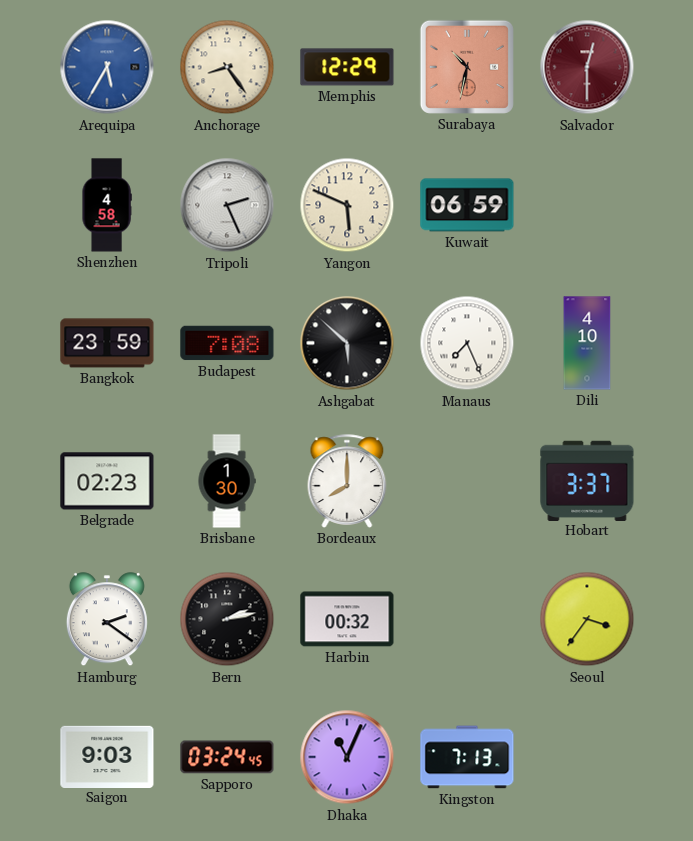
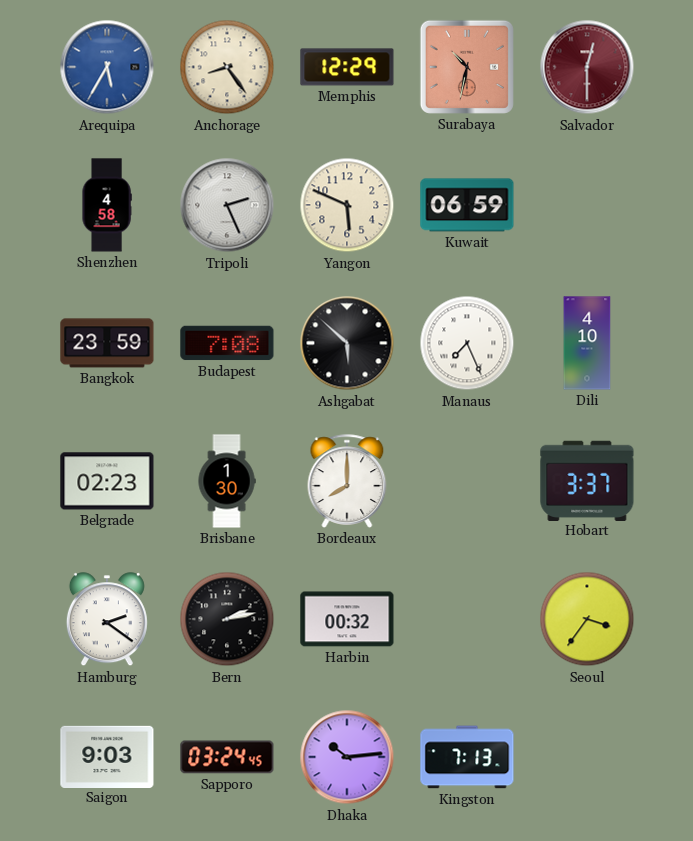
Dhaka: 11:04 -> 10:14
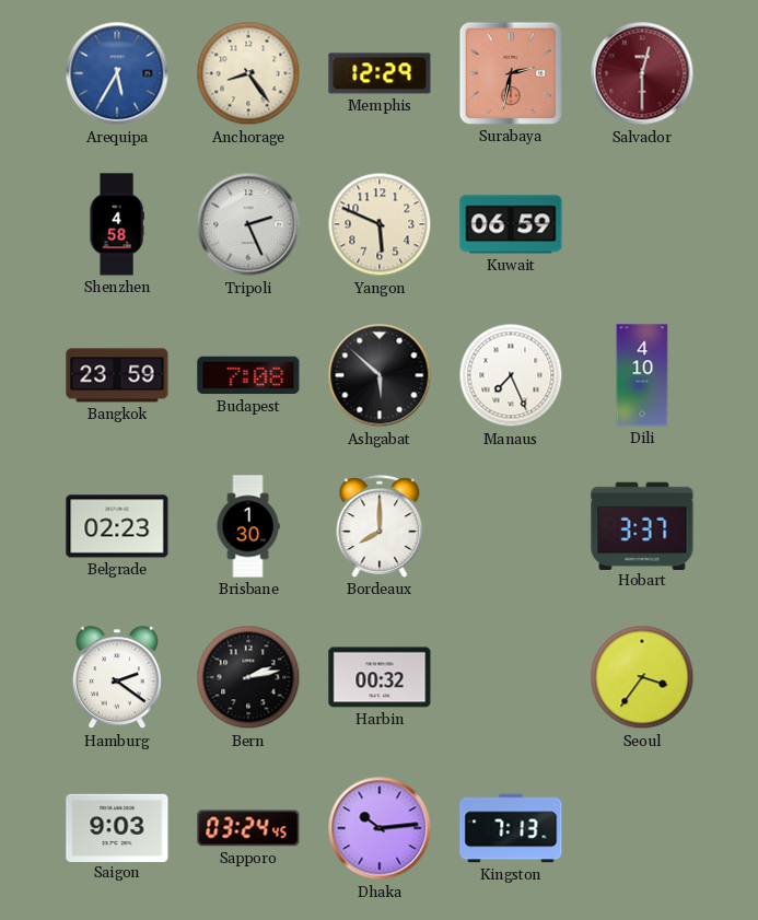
Surabaya: 10:32 -> 2:32
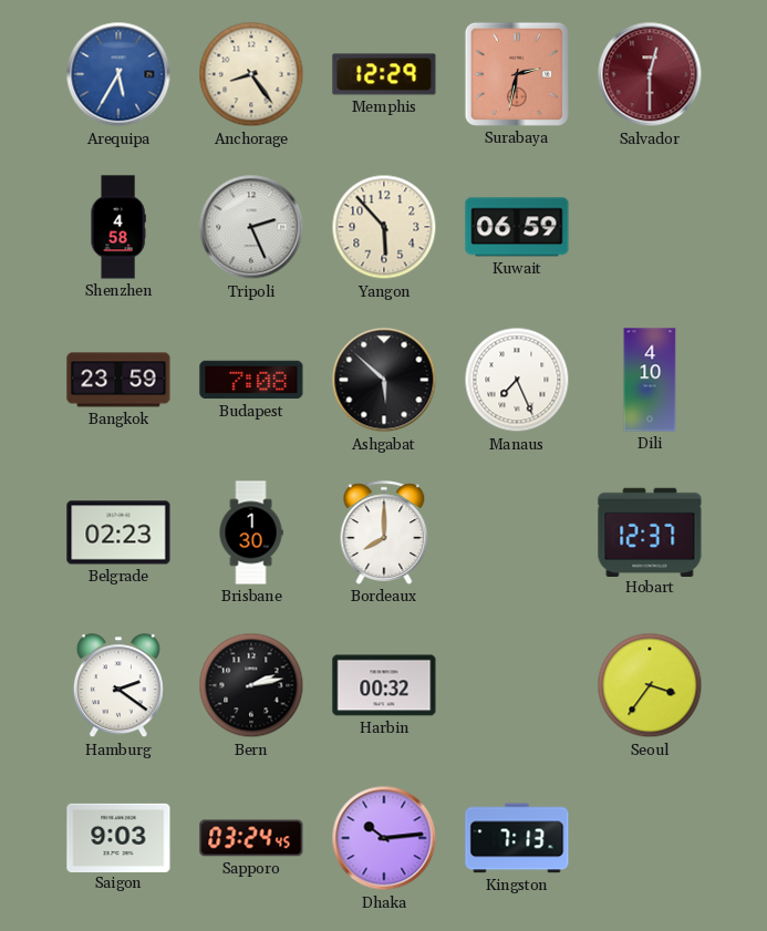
Yangon: 5:49 -> 5:53
Hobart: 3:37 -> 12:37
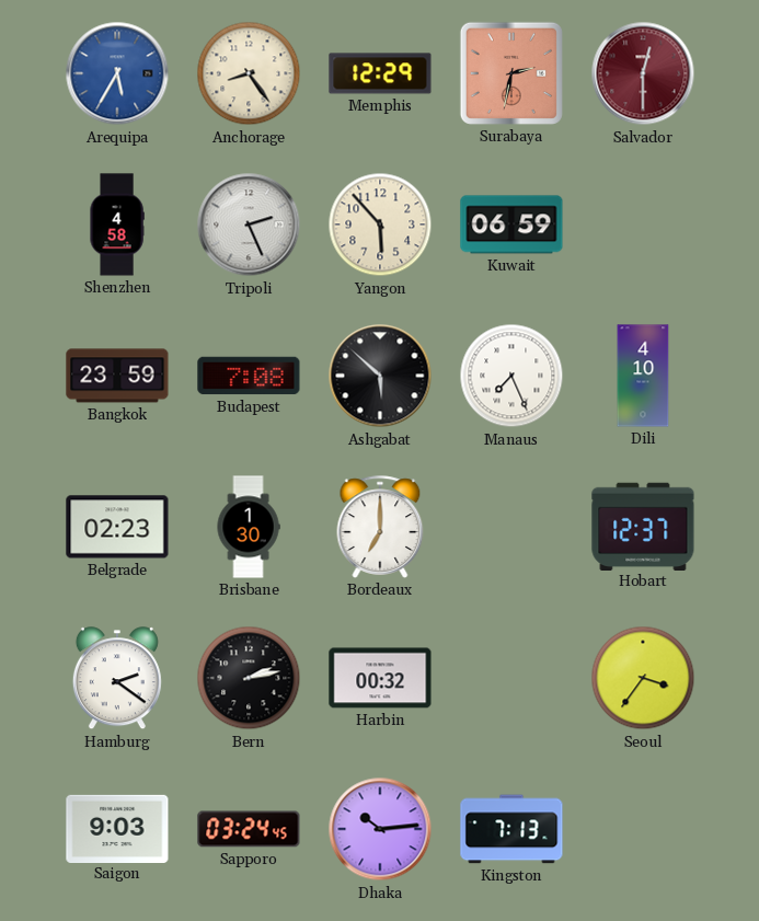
Bordeaux: 8:00 -> 7:00
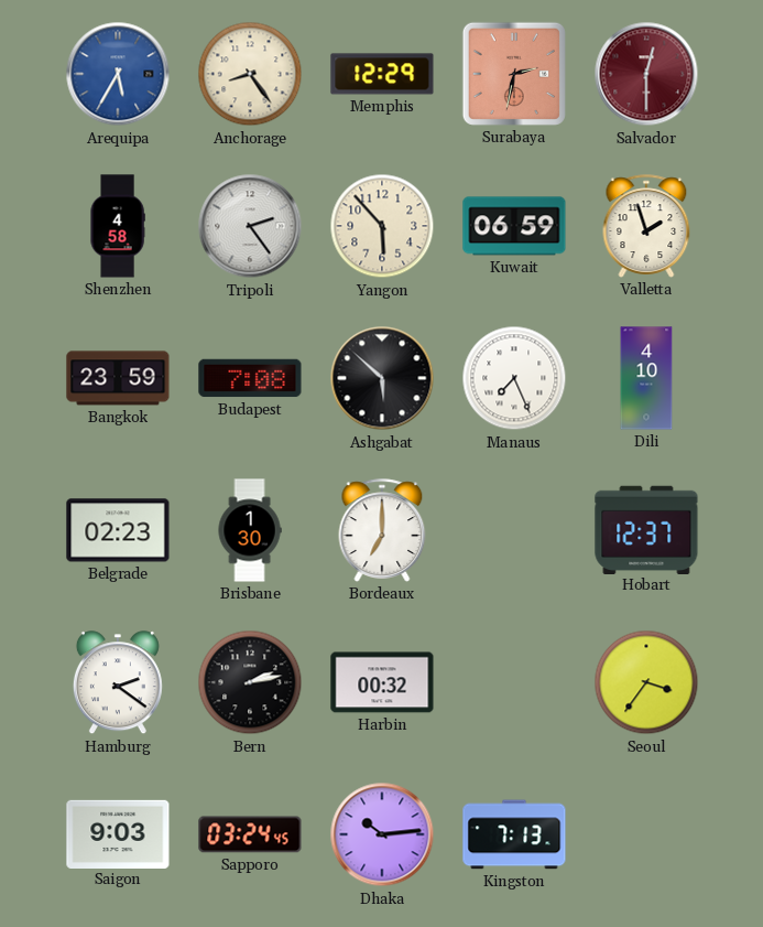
Tripoli: 2:26 -> 2:24
Valletta: none -> 1:57
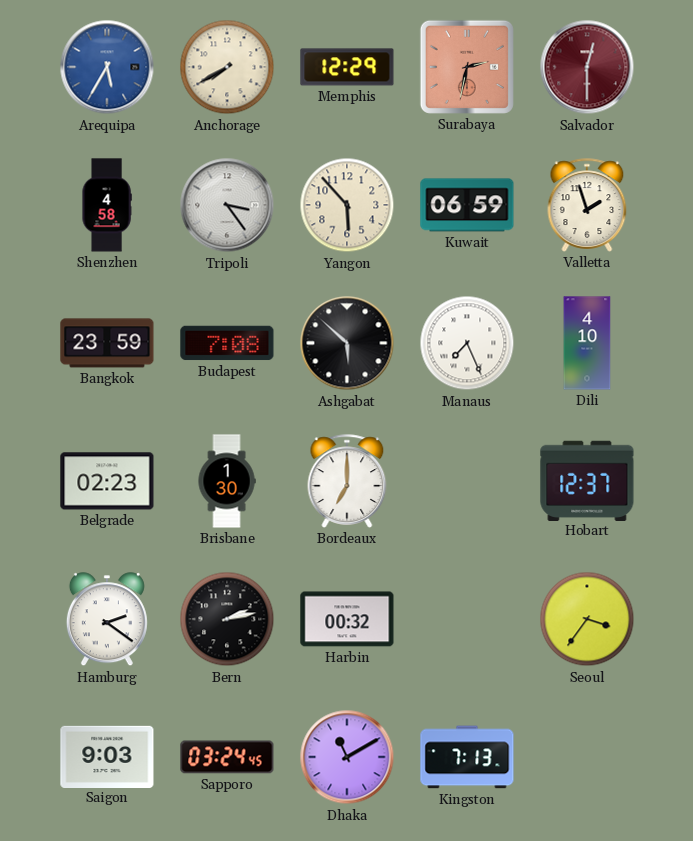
Anchorage: 8:24 -> 7:40
Tripoli: 2:24 -> 3:24
Dhaka: 10:14 -> 11:10
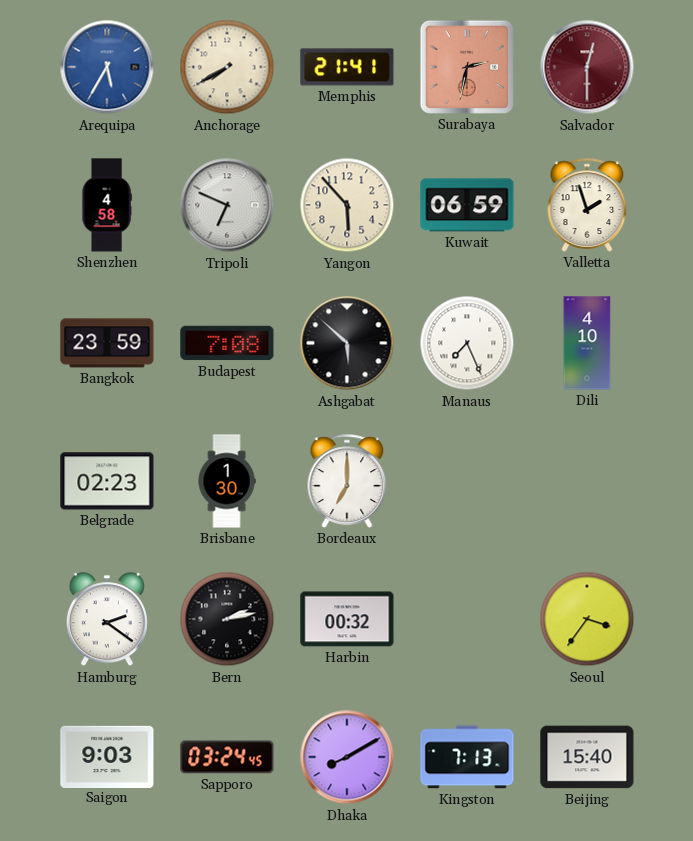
Memphis: 12:29 -> 21:41
Tripoli: 3:24 -> 6:49
Hobart: 12:37 -> none
Dhaka: 11:10 -> 8:10
Beijing: none -> 15:40
